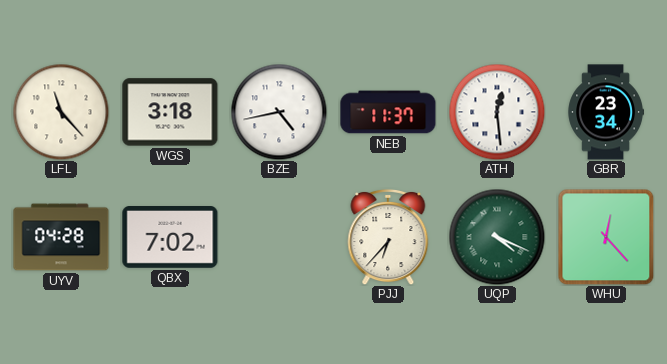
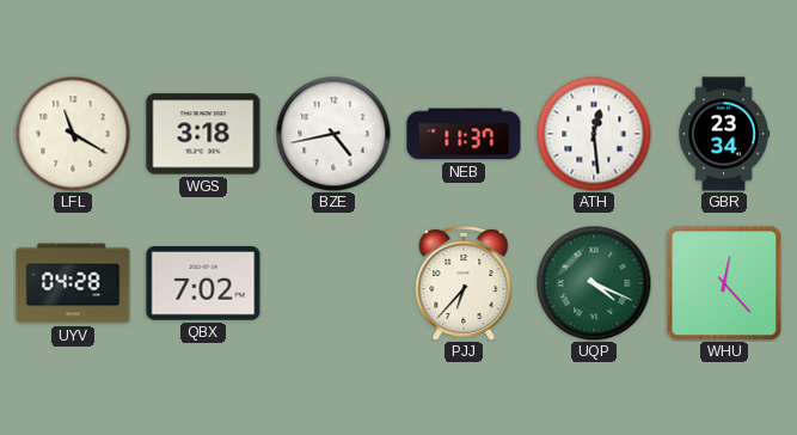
LFL: 11:23 -> 11:20
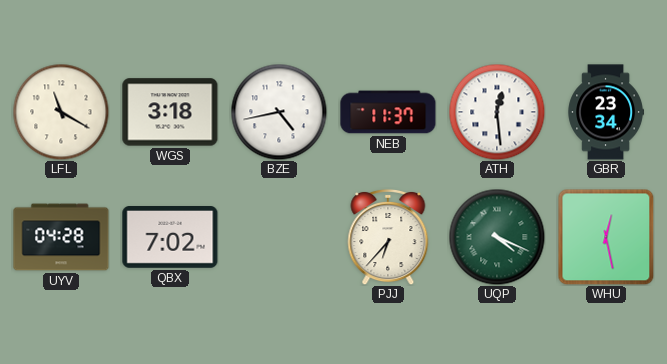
WHU: 12:23 -> 12:28
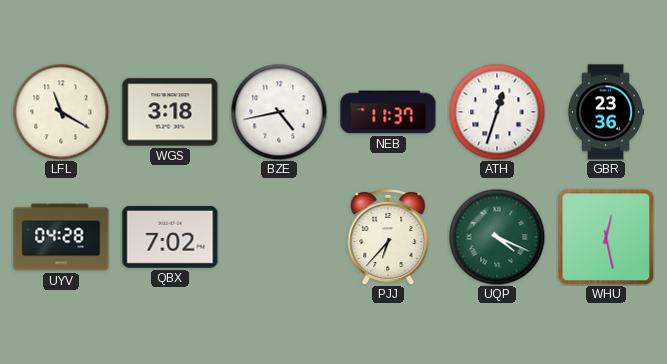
ATH: 12:29 -> 12:33
GBR: 23:34 -> 23:36
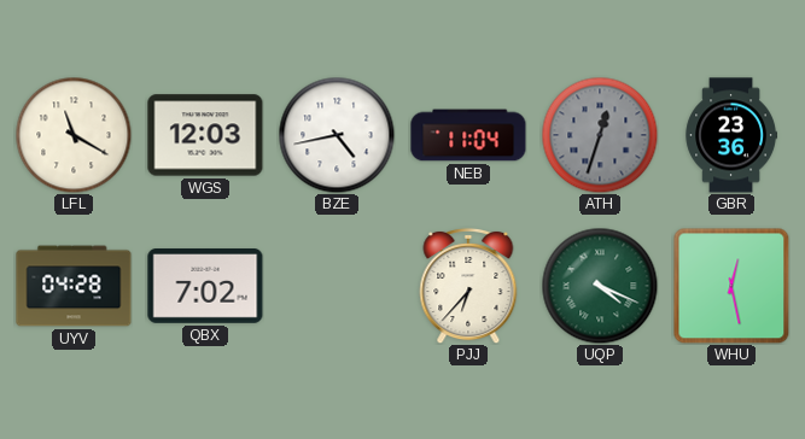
WGS: 3:18 -> 12:03
NEB: 11:37 -> 11:04
ATH dial: white -> grey
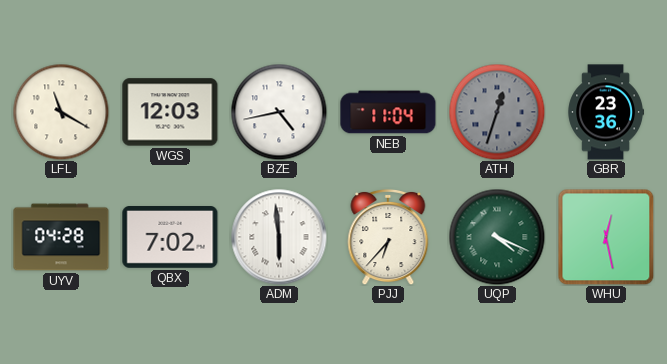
ADM: none -> 5:59
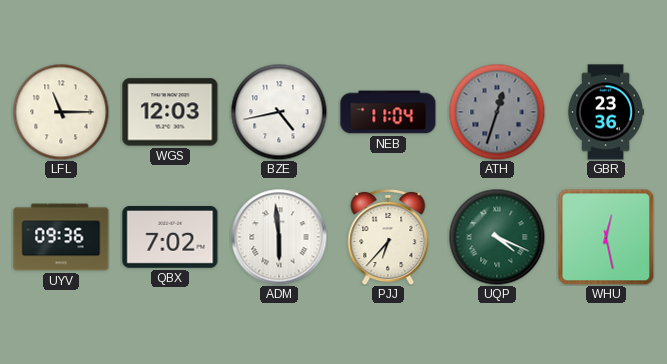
LFL: 11:20 -> 11:15
UYV: 04:28 -> 09:36
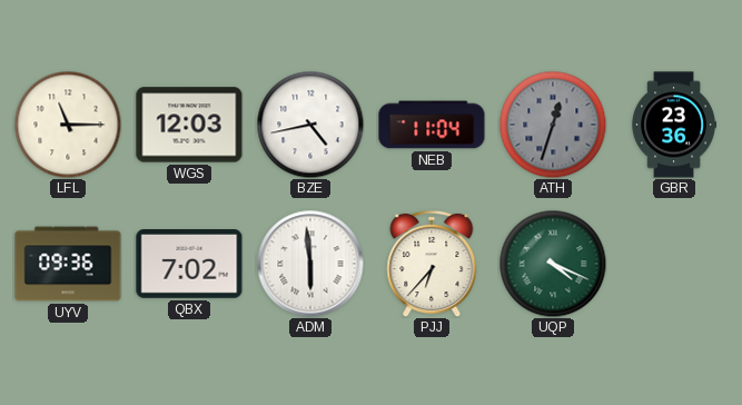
WHU: 12:28 -> none
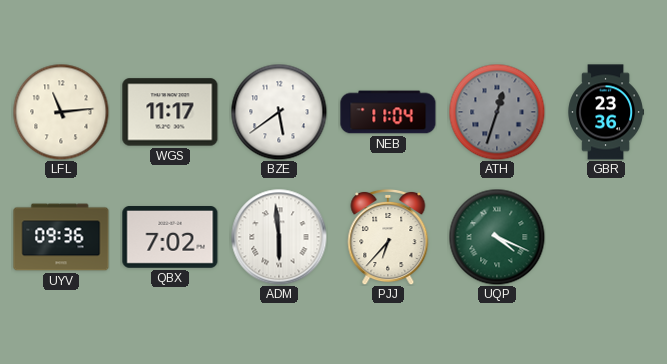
LFL: 11:15 -> 11:14
WGS: 12:03 -> 11:17
BZE: 4:43 -> 5:39
